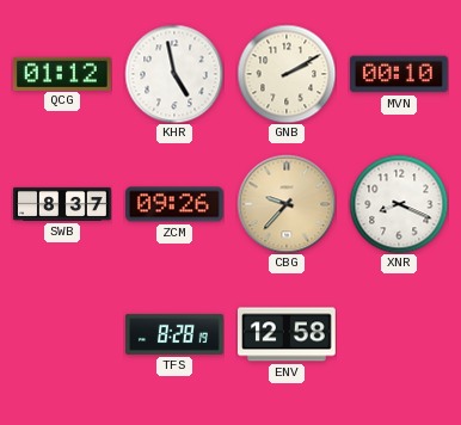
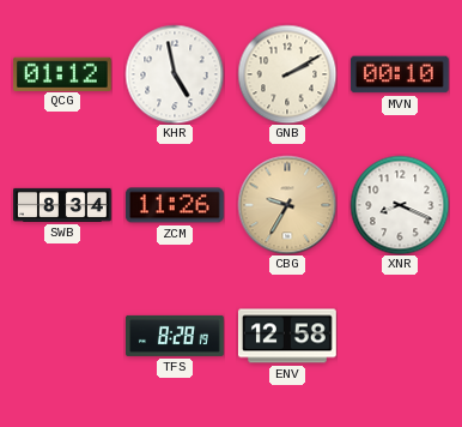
SWB: 8:37 -> 8:34
ZCM: 09:26 -> 11:26
CBG: 9:37 -> 9:35
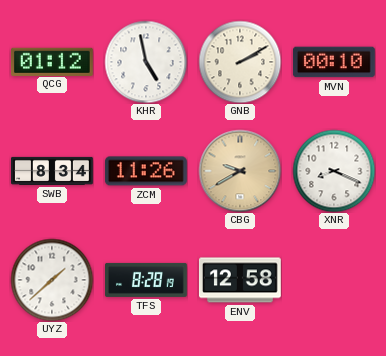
CBG: 9:35 -> 9:40
UYZ: none -> 1:38
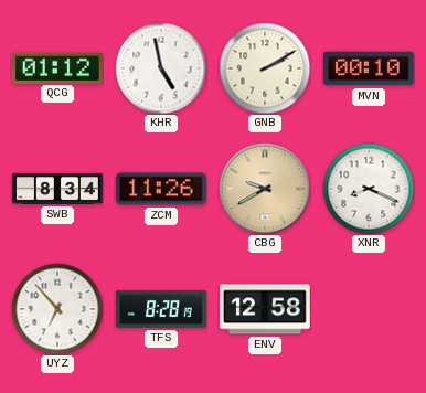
UYZ: 1:38 -> 6:53
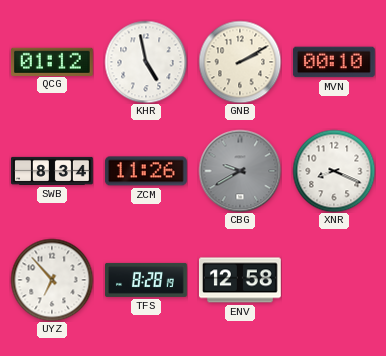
CBG dial: champagne -> grey
